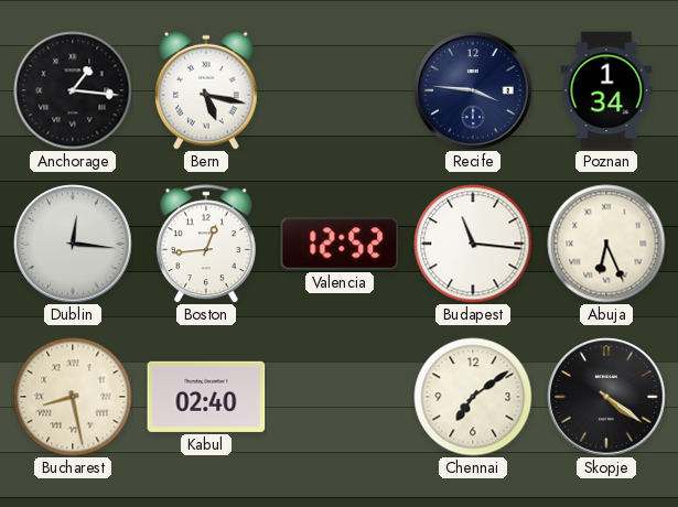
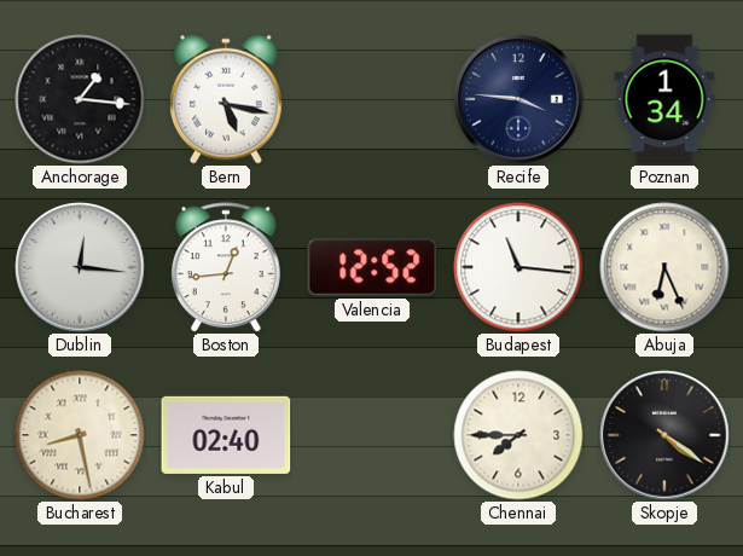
Chennai: 7:09 -> 7:45
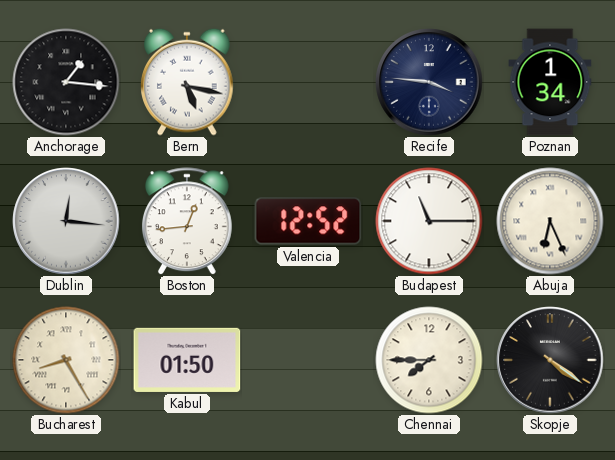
Budapest: 11:16 -> 11:15
Bucharest: 8:28 -> 8:25
Kabul: 02:40 -> 01:50
